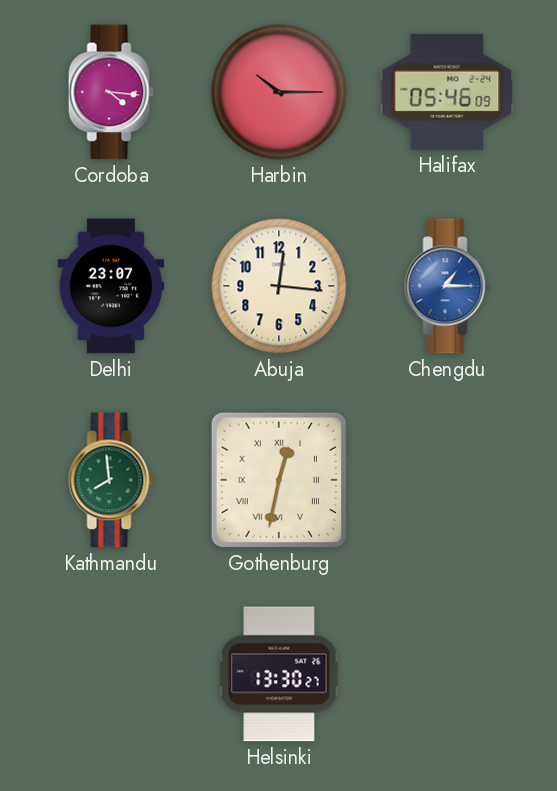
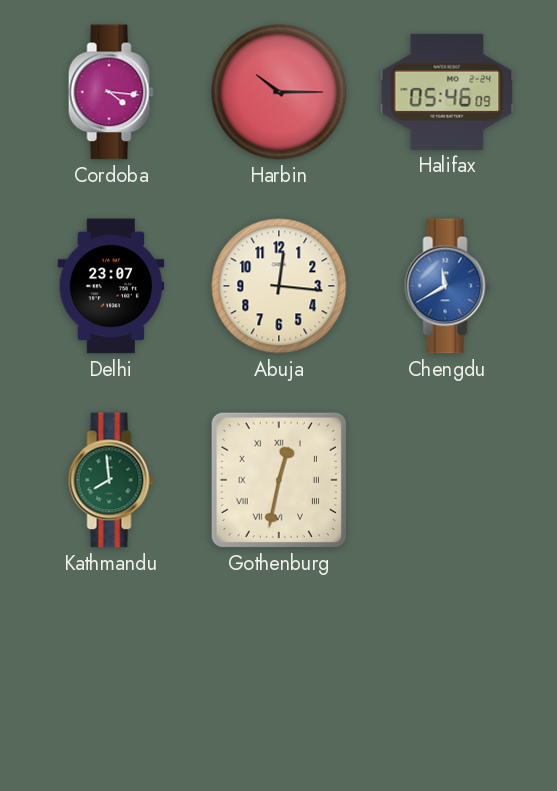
Chengdu: 1:15 -> 11:40
Helsinki: 13:30 -> none
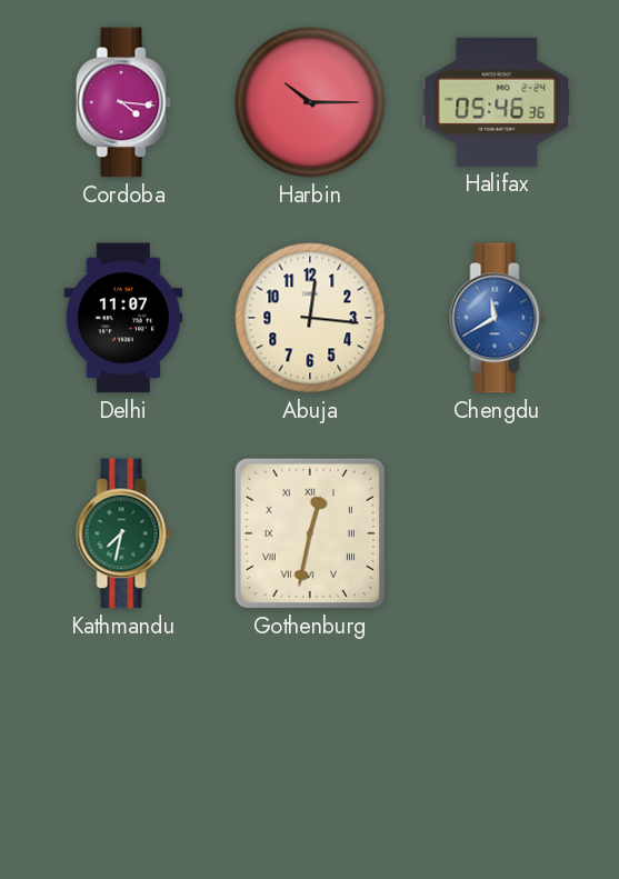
Halifax: 05:46:09 -> 05:46:36
Delhi: 23:07 -> 11:07
Kathmandu: 7:59 -> 7:32
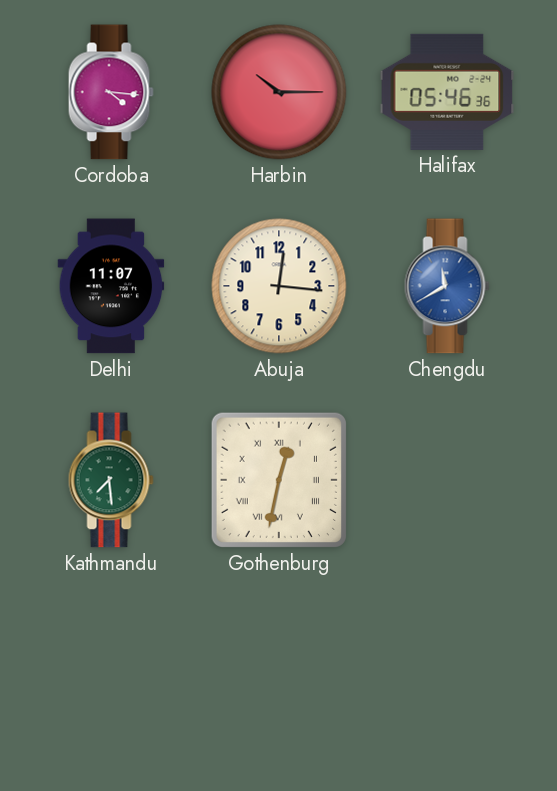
Kathmandu: 7:32 -> 7:29
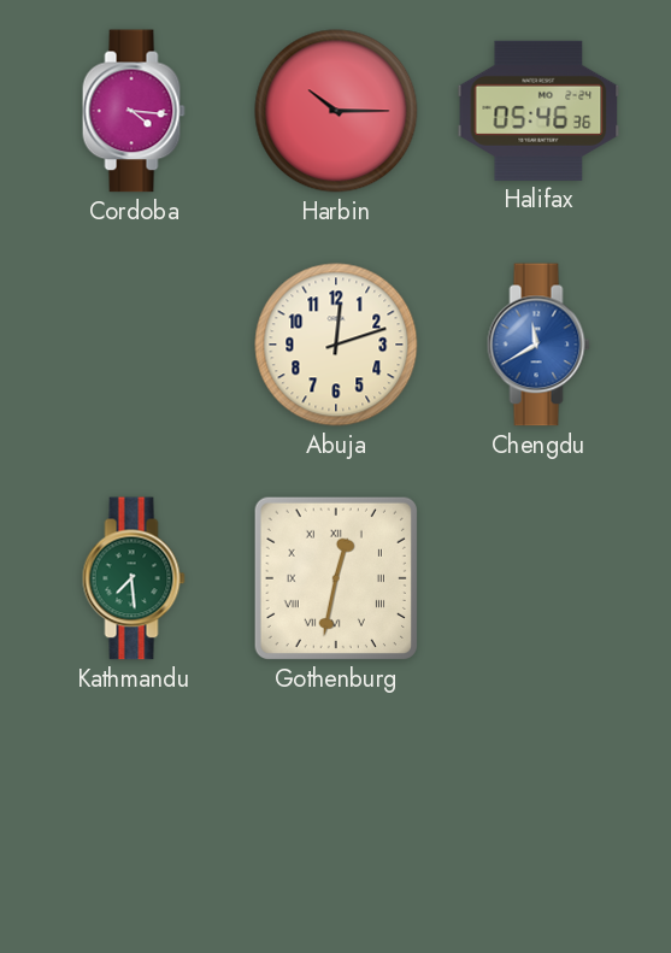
Delhi: 11:07 -> none
Abuja: 12:16 -> 12:12
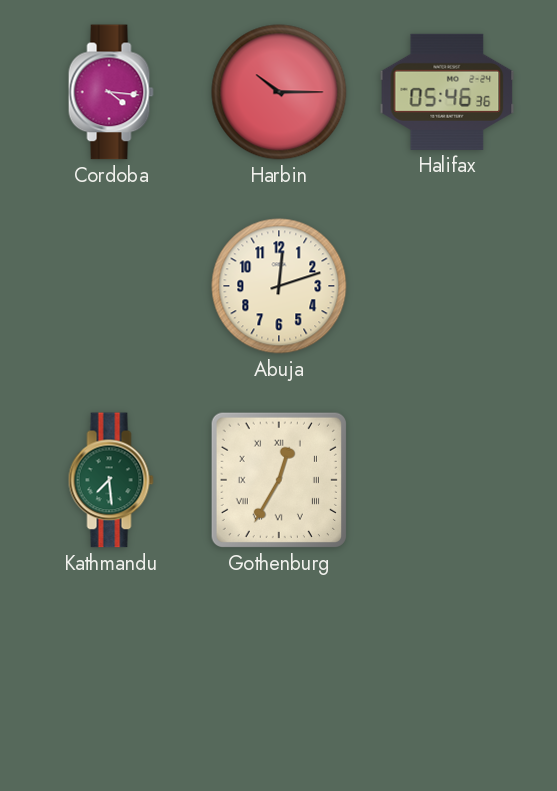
Chengdu: 11:40 -> none
Gothenburg: 12:32 -> 12:35
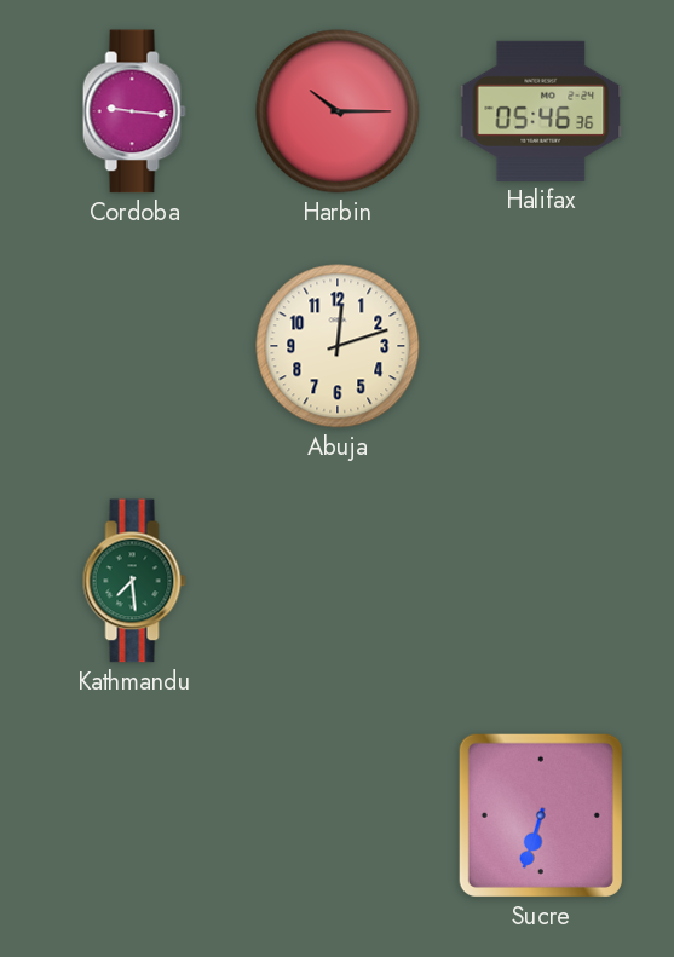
Cordoba: 4:16 -> 9:16
Gothenburg: 12:35 -> none
Sucre: none -> 6:33
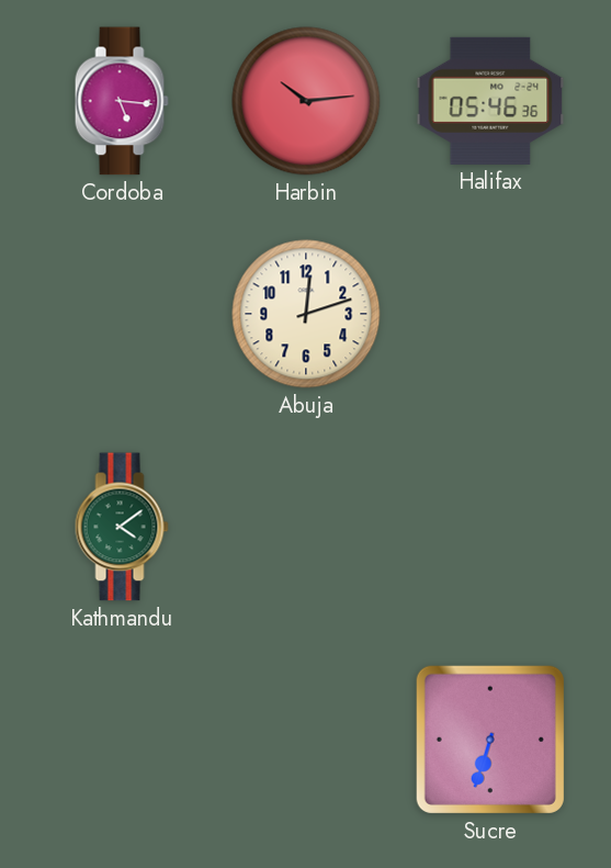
Cordoba: 9:16 -> 5:16
Harbin: 10:15 -> 10:14
Kathmandu: 7:29 -> 4:09
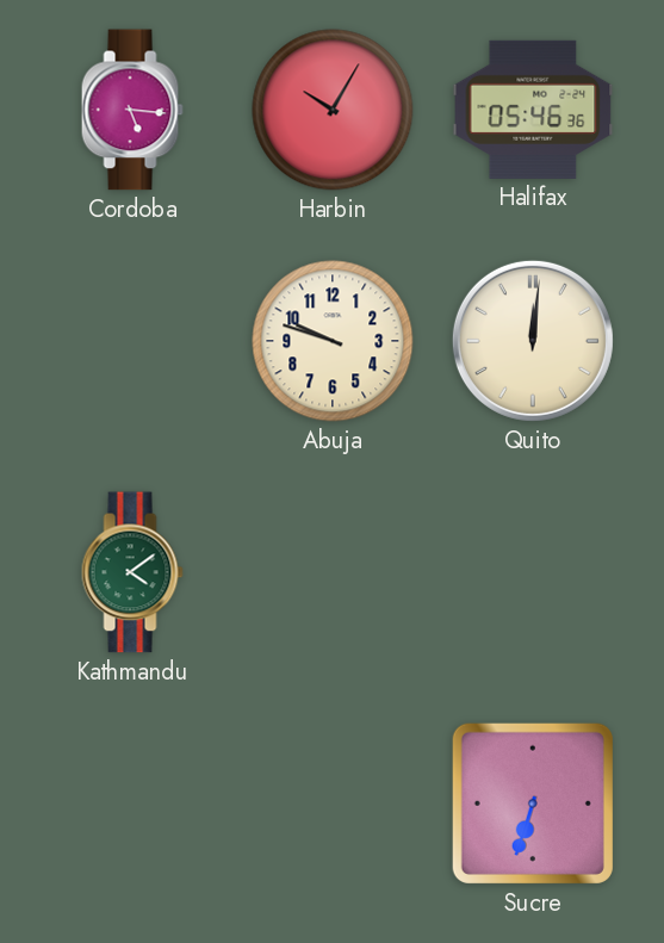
Harbin: 10:14 -> 10:05
Abuja: 12:12 -> 9:48
Quito: none -> 12:01
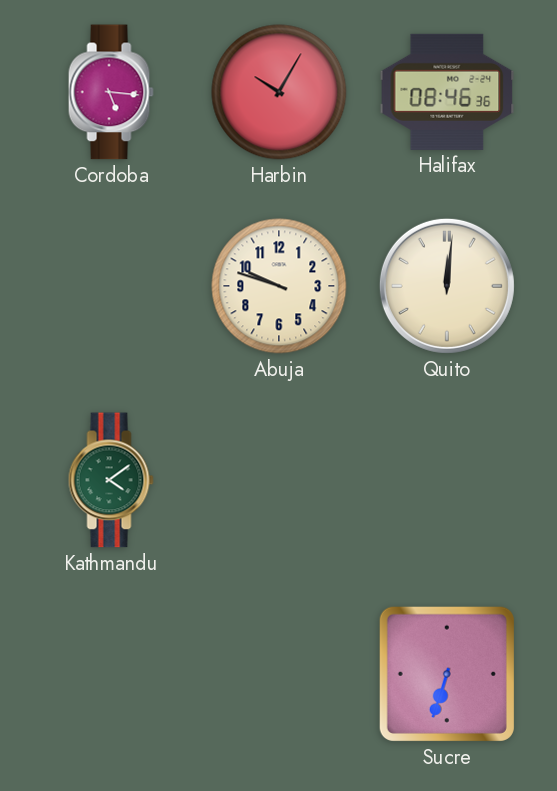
Halifax: 05:46 -> 08:46
